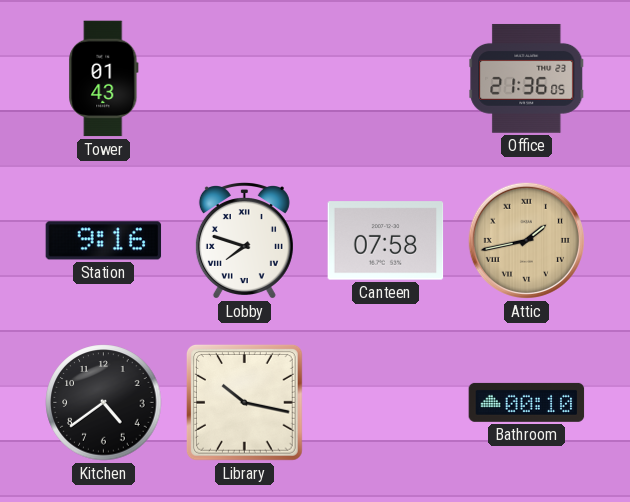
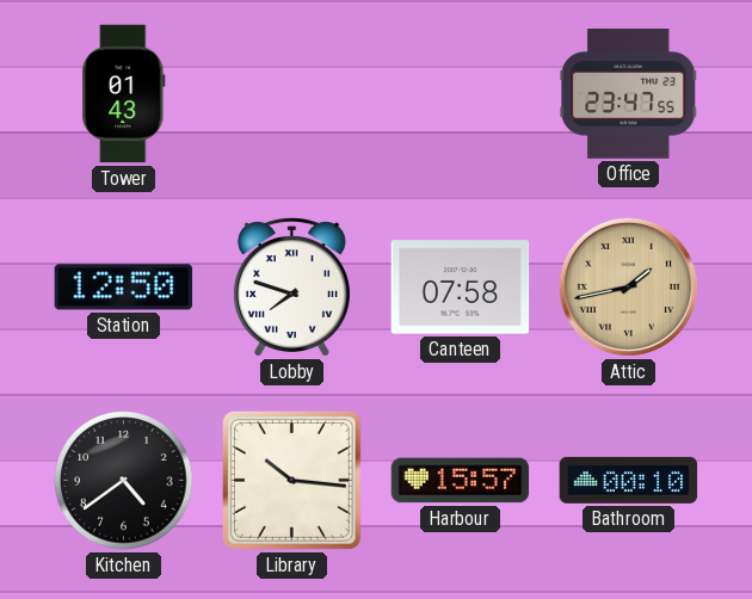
Office: 21:36 -> 23:47
Station: 9:16 -> 12:50
Library: 10:17 -> 10:16
Harbour: none -> 15:57
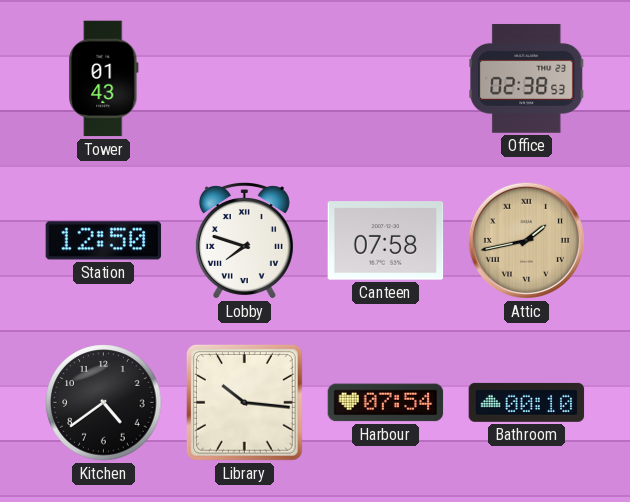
Office: 23:47 -> 02:38
Harbour: 15:57 -> 07:54
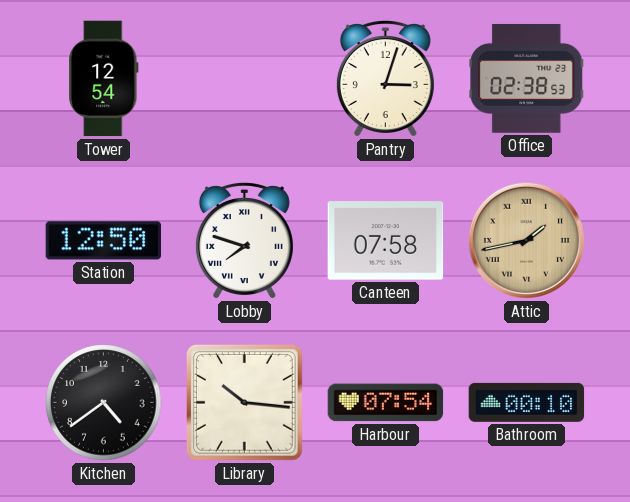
Tower: 01:43 -> 12:54
Pantry: none -> 3:03
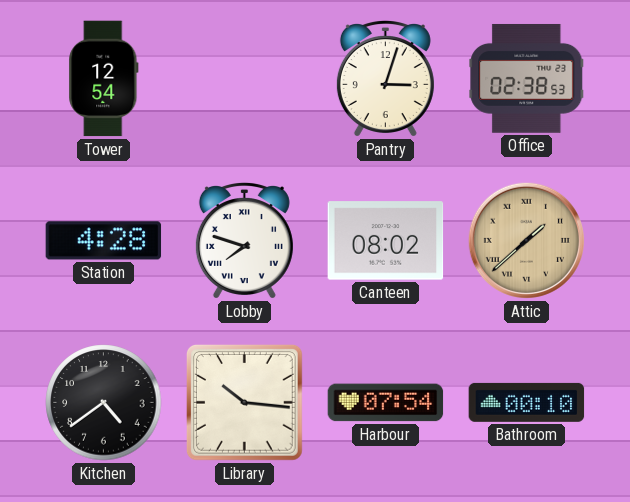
Station: 12:50 -> 4:28
Canteen: 07:58 -> 08:02
Attic: 1:43 -> 1:38
